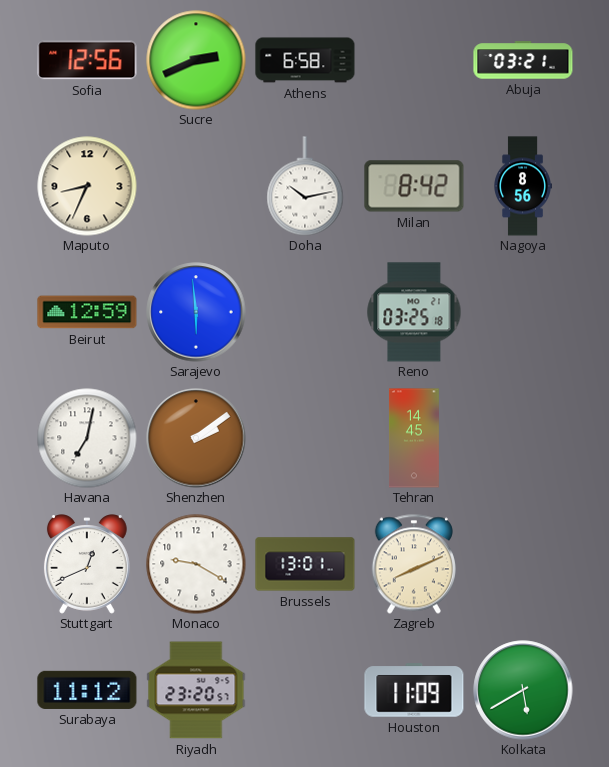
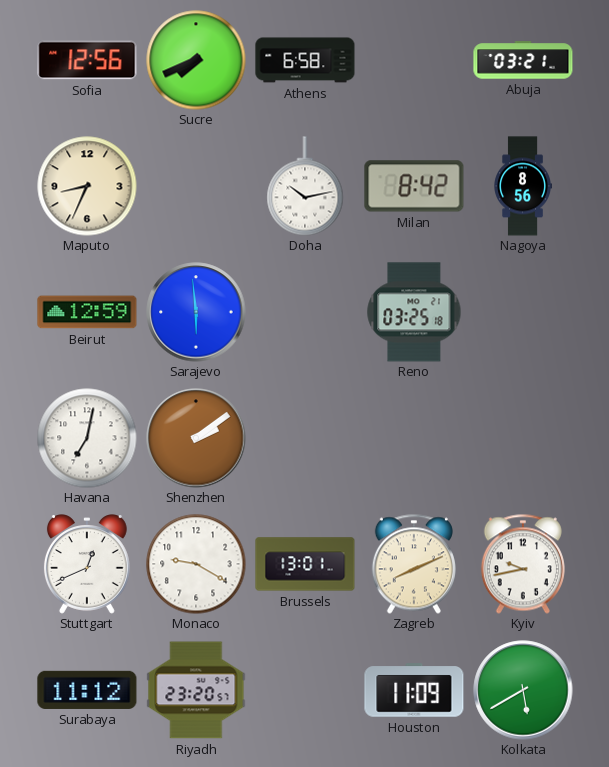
Sucre: 2:41 -> 7:41
Tehran: 14:45 -> none
Kyiv: none -> 9:43
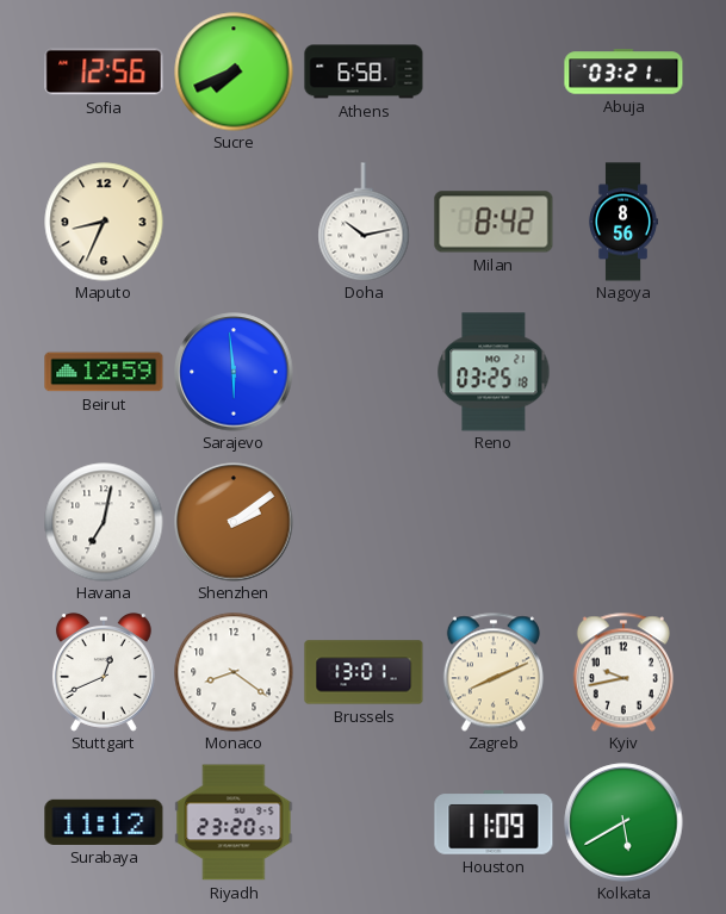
Monaco: 9:20 -> 8:21
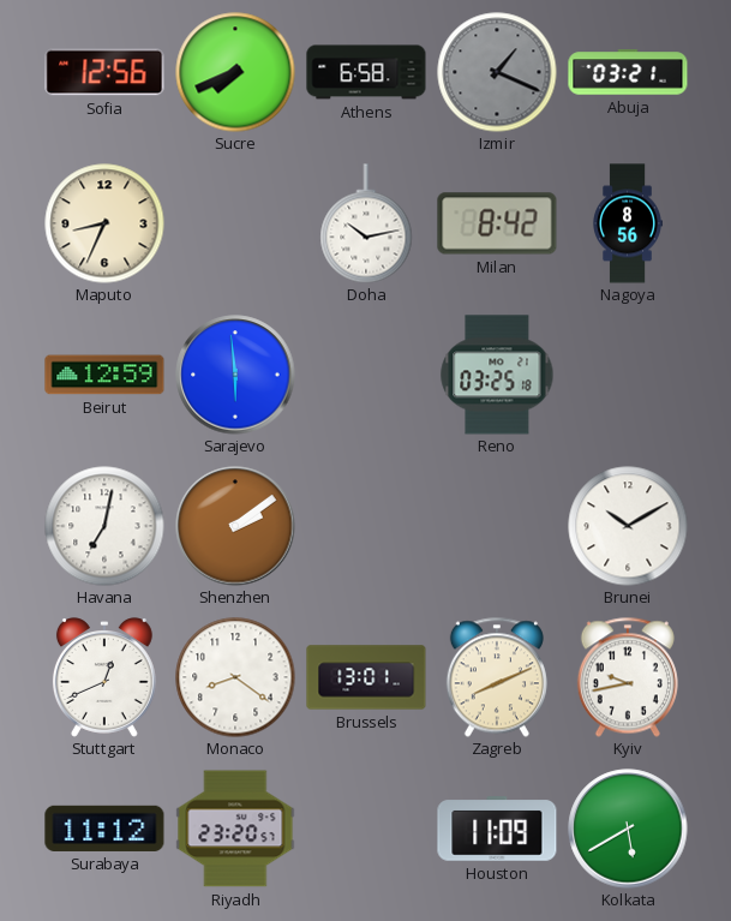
Izmir: none -> 1:19
Brunei: none -> 10:10
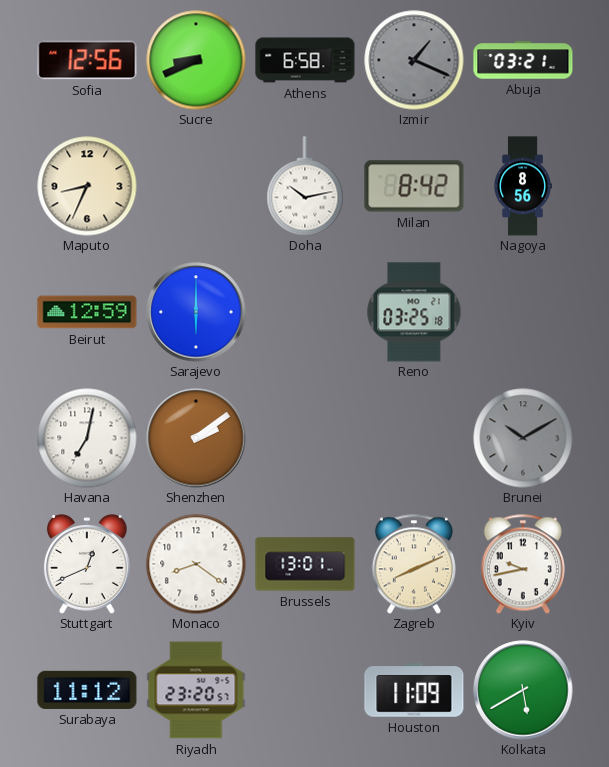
Sucre: 7:41 -> 8:41
Sarajevo: 5:59 -> 6:00
Brunei dial: white -> grey
